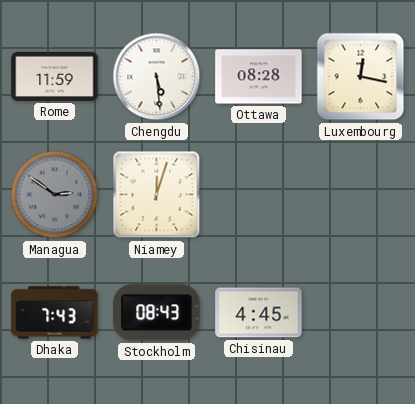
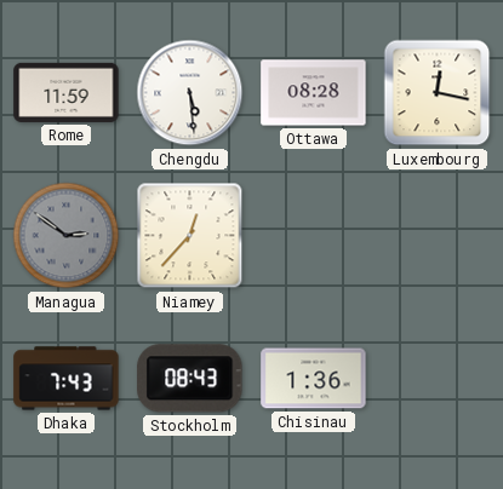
Niamey: 12:03 -> 12:37
Chisinau: 4:45 -> 1:36
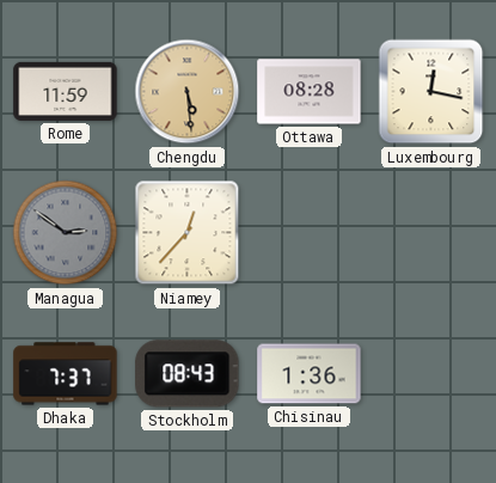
Chengdu dial: white -> champagne
Dhaka: 7:43 -> 7:37
